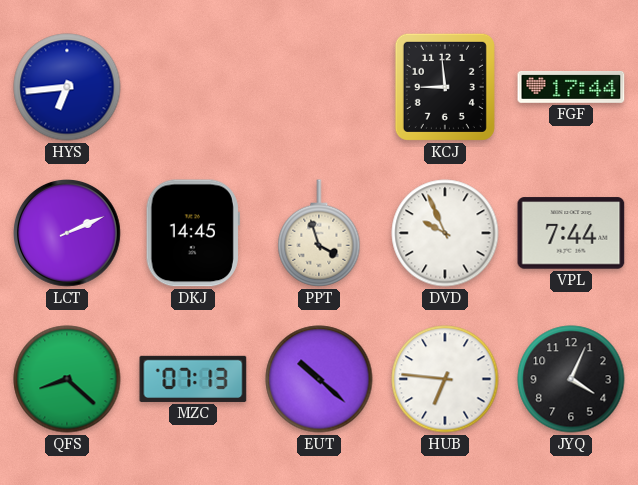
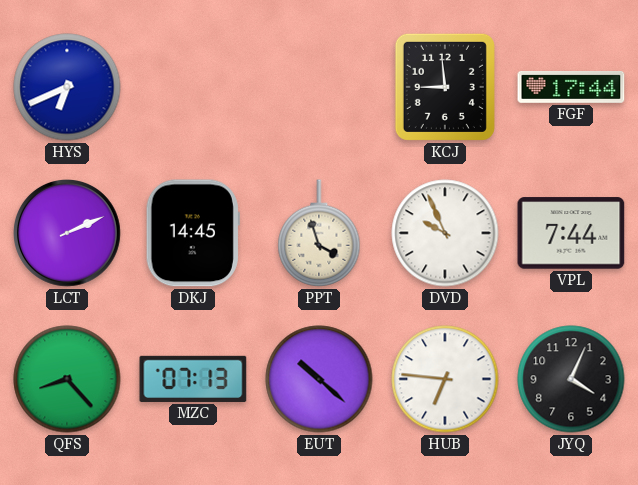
HYS: 6:44 -> 6:41
QFS: 8:22 -> 8:23
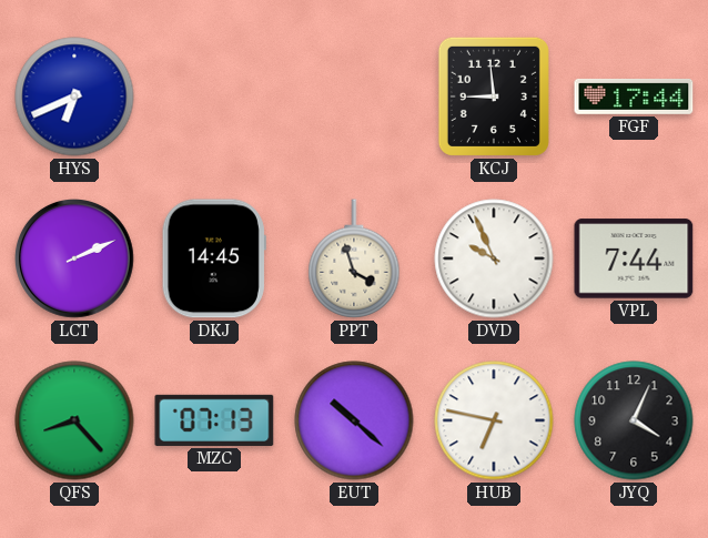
HUB: 6:46 -> 6:47
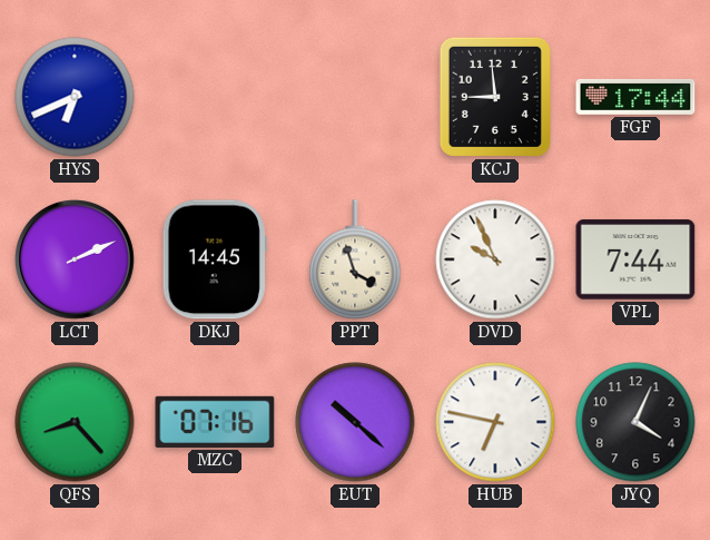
MZC: 07:13 -> 07:16
